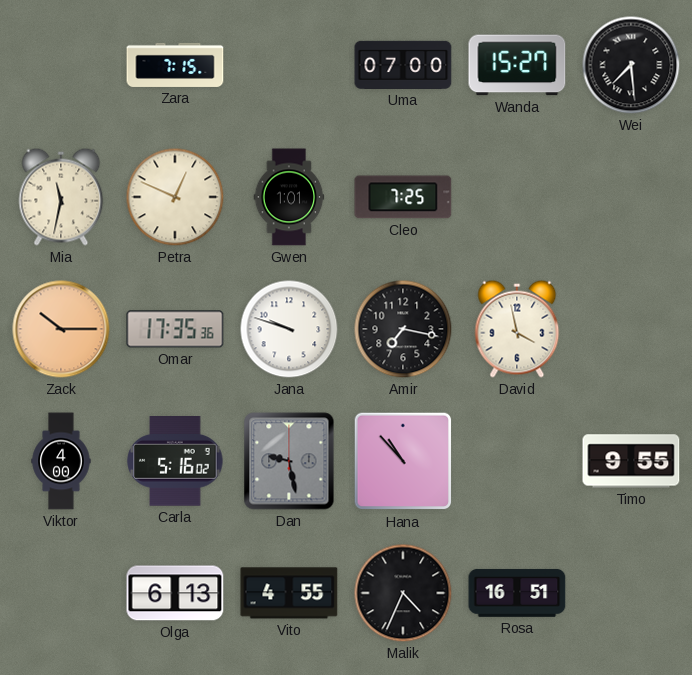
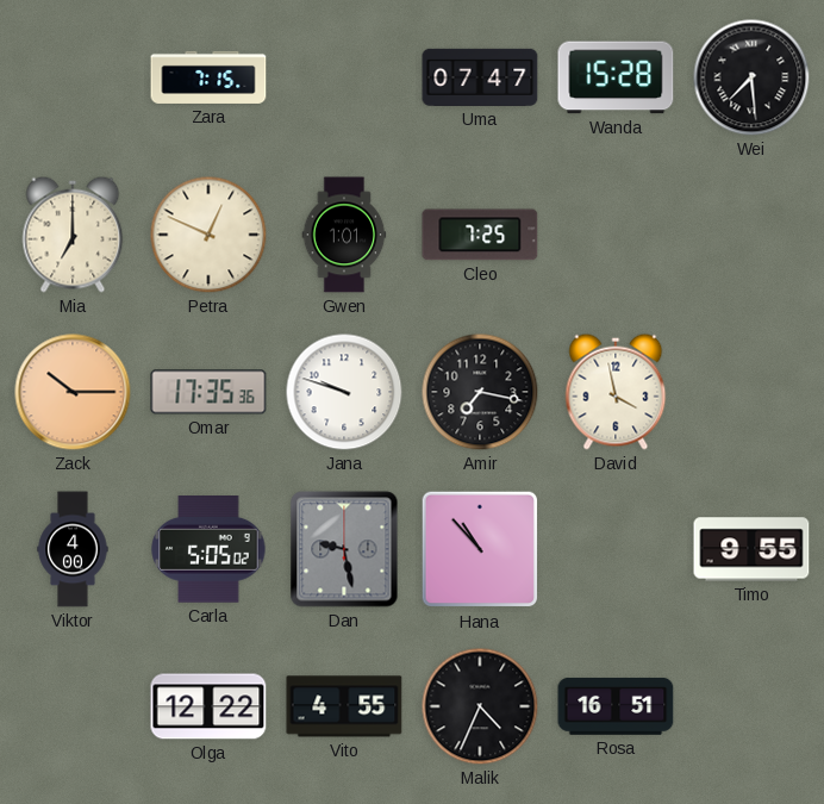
Uma: 07:00 -> 07:47
Wanda: 15:27 -> 15:28
Mia: 11:32 -> 7:00
Carla: 5:16 -> 5:05
Olga: 6:13 -> 12:22
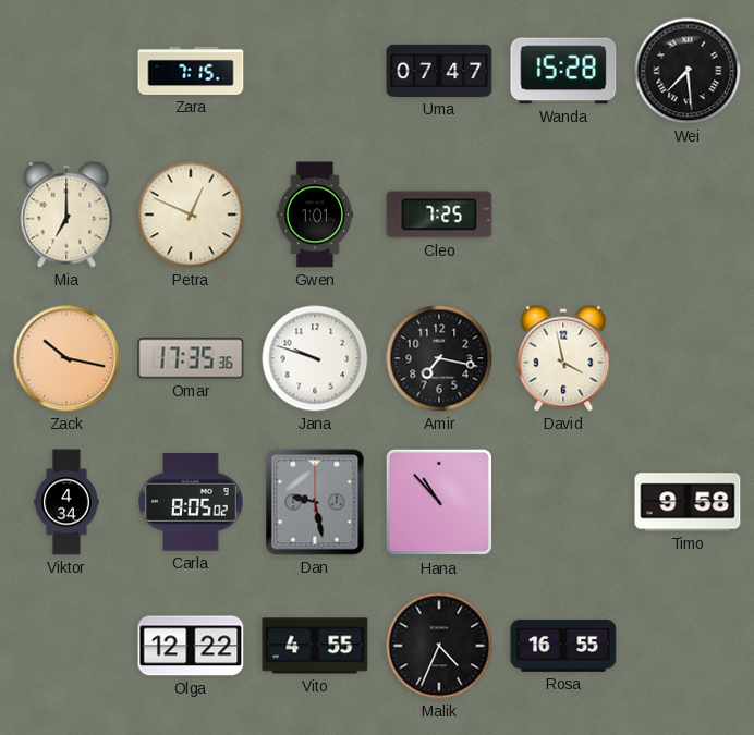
Zack: 10:15 -> 10:17
Viktor: 4:00 -> 4:34
Carla: 5:05 -> 8:05
Timo: 9:55 -> 9:58
Rosa: 16:51 -> 16:55
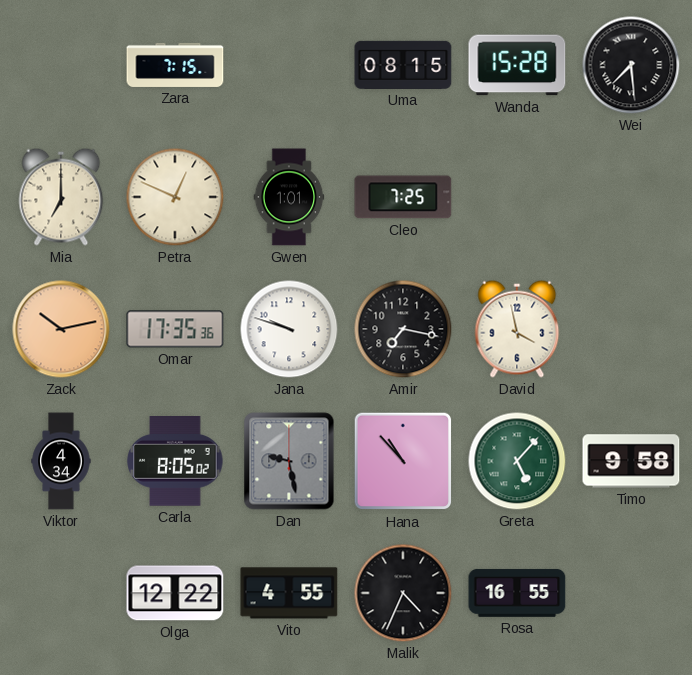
Uma: 07:47 -> 08:15
Zack: 10:17 -> 10:13
Greta: none -> 5:07
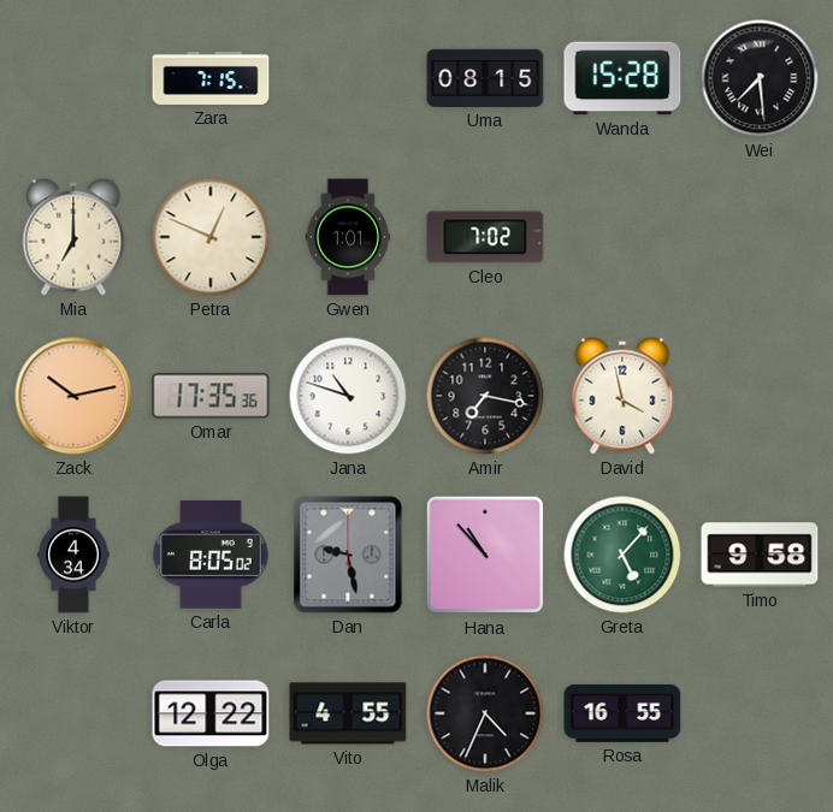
Cleo: 7:25 -> 7:02
Jana: 9:48 -> 10:48
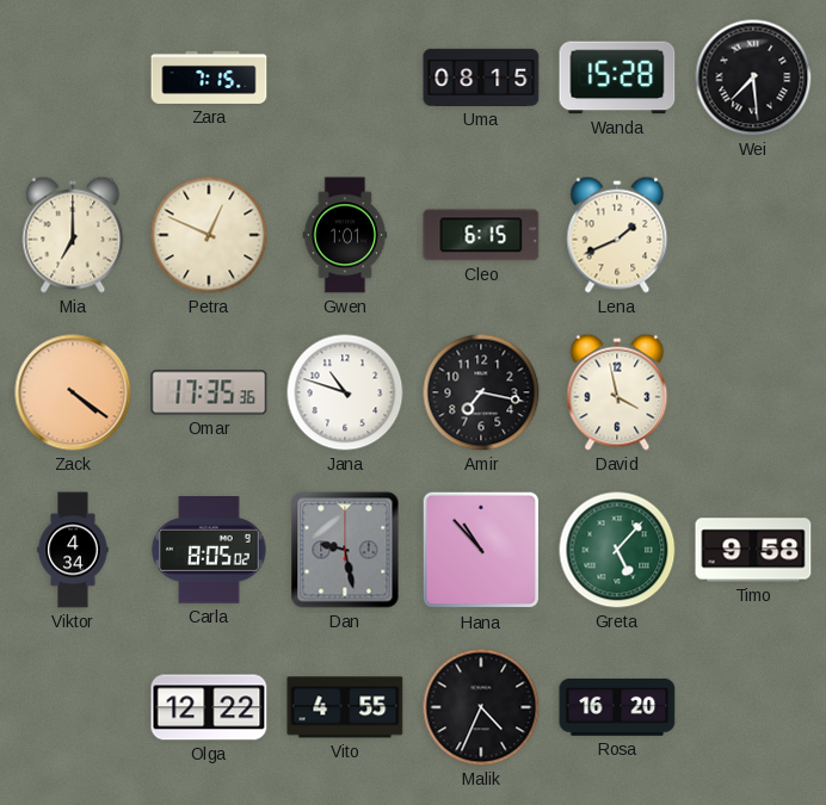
Cleo: 7:02 -> 6:15
Lena: none -> 1:41
Zack: 10:13 -> 4:21
Rosa: 16:55 -> 16:20
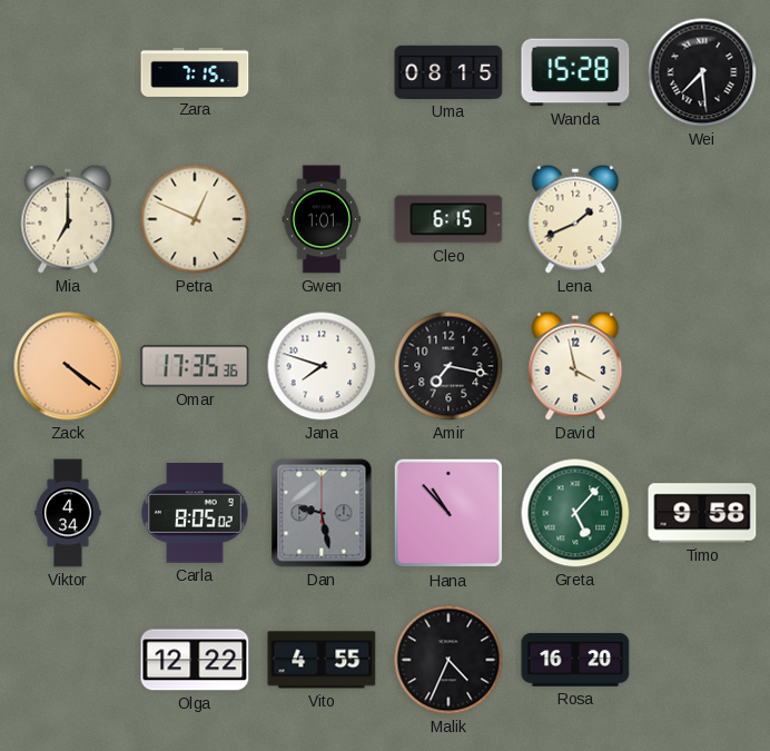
Jana: 10:48 -> 7:48
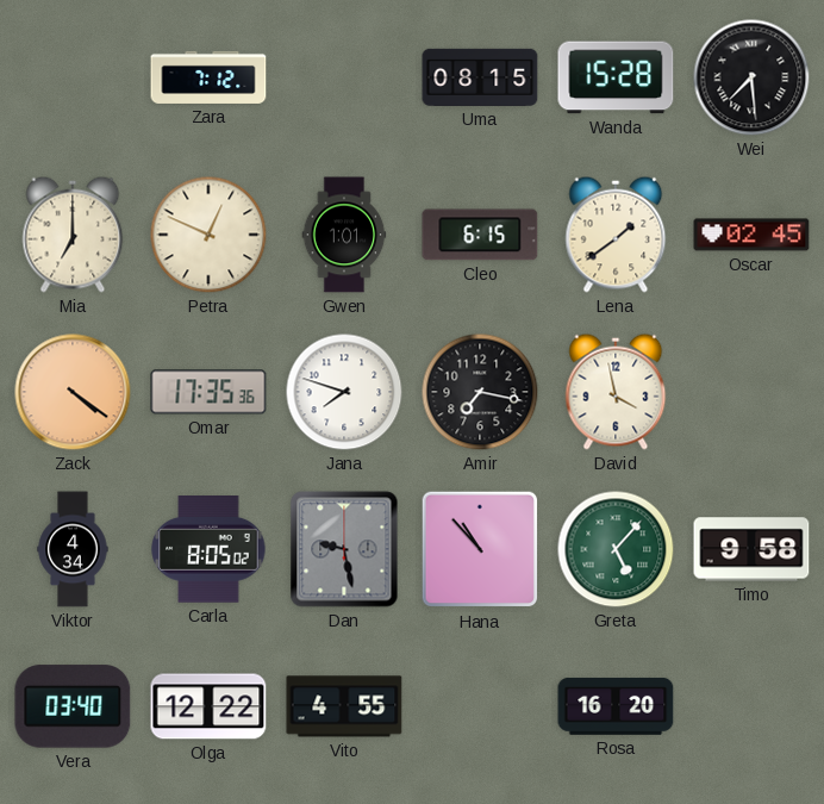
Zara: 7:15 -> 7:12
Lena: 1:41 -> 1:39
Oscar: none -> 02:45
Vera: none -> 03:40
Malik: 4:34 -> none
